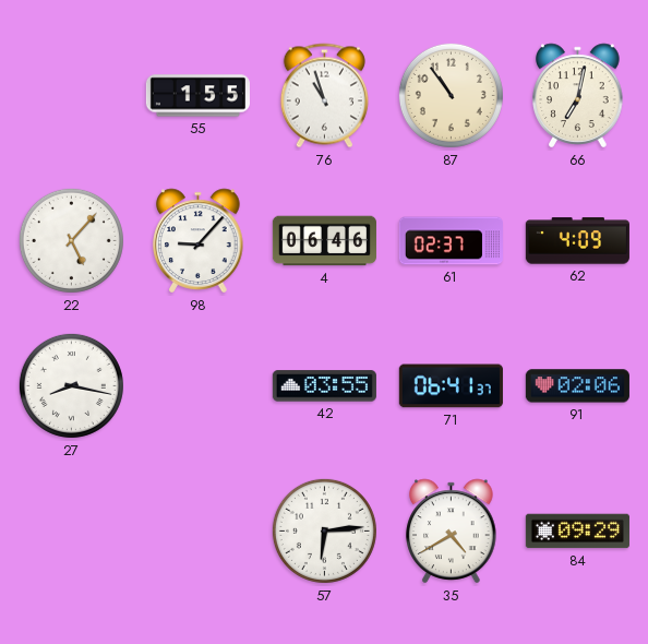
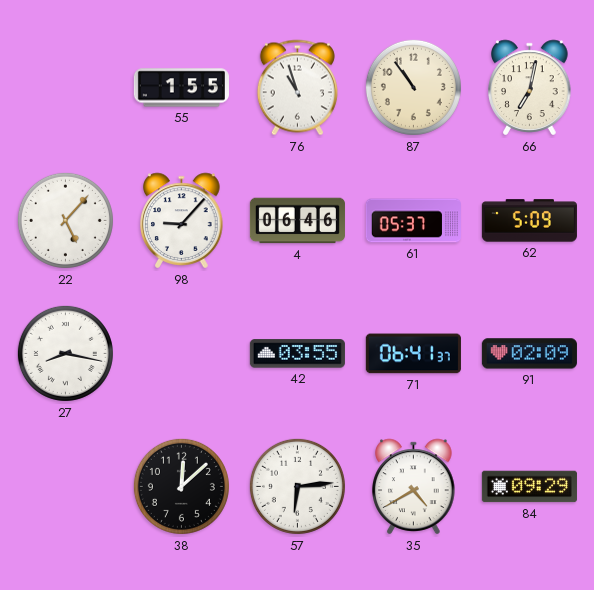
61: 02:37 -> 05:37
62: 4:09 -> 5:09
91: 02:06 -> 02:09
38: none -> 12:08
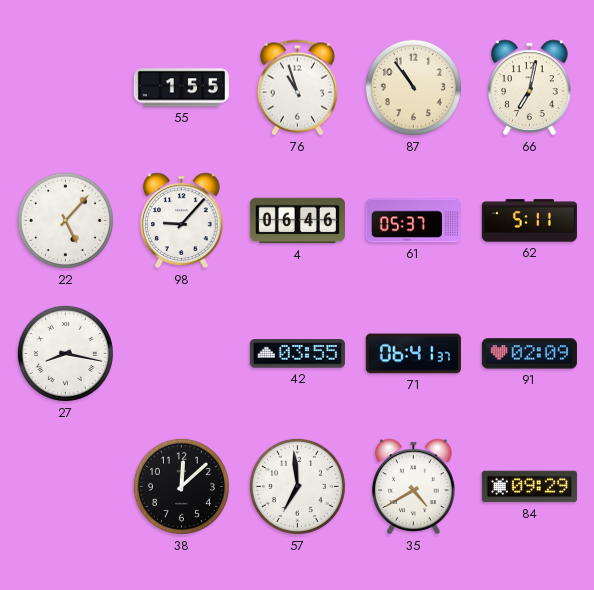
62: 5:09 -> 5:11
57: 6:14 -> 6:59
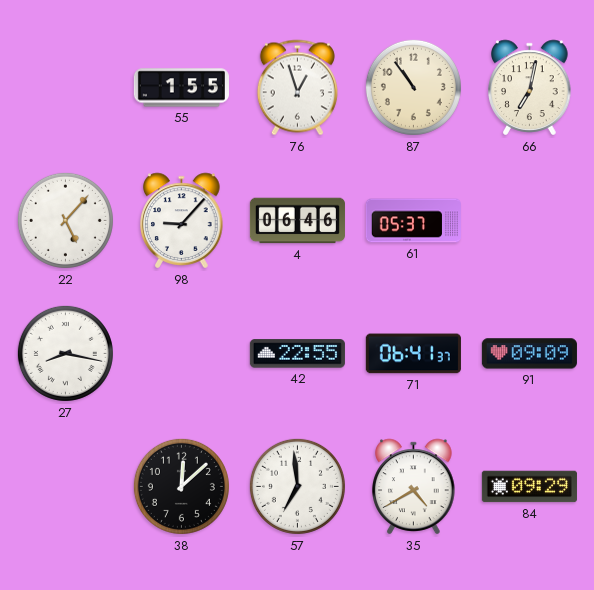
76: 10:57 -> 12:57
62: 5:11 -> none
42: 03:55 -> 22:55
91: 02:09 -> 09:09
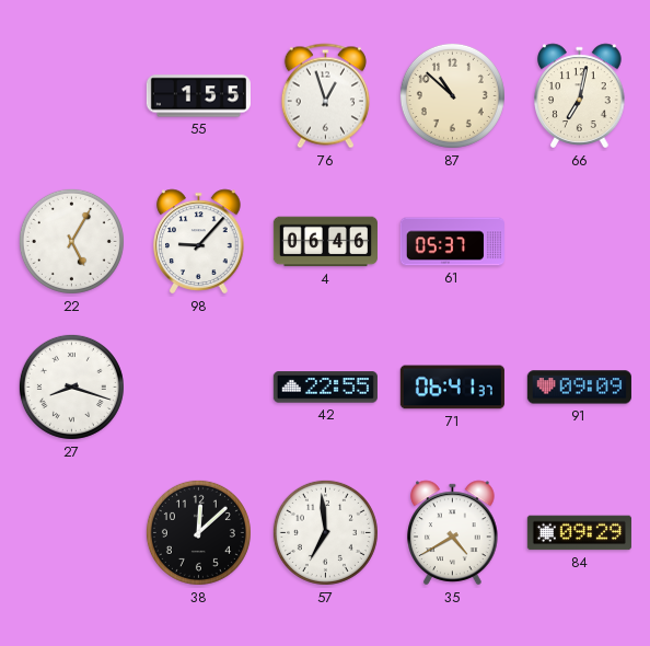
87: 10:54 -> 10:52
22: 5:07 -> 5:05
27: 8:17 -> 8:18
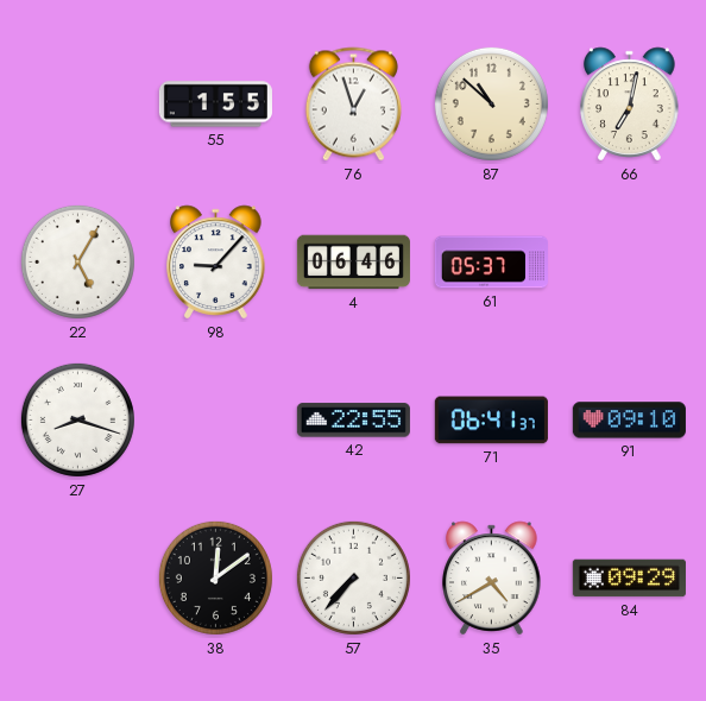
91: 09:09 -> 09:10
38: 12:08 -> 12:09
57: 6:59 -> 7:37
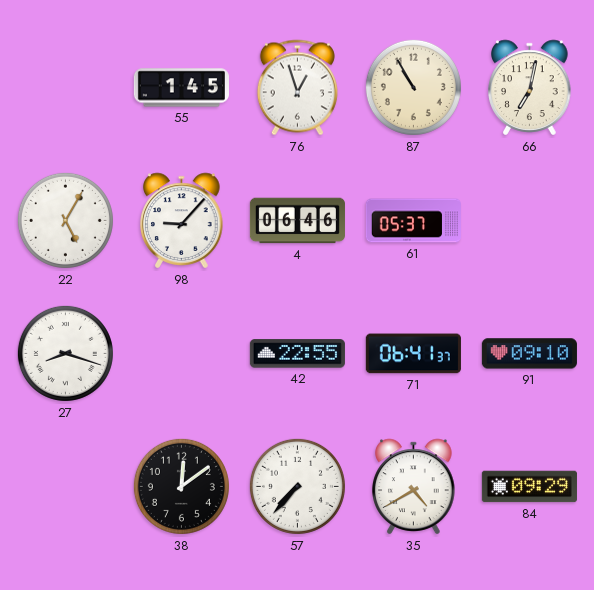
55: 1:55 -> 1:45
87: 10:52 -> 10:55
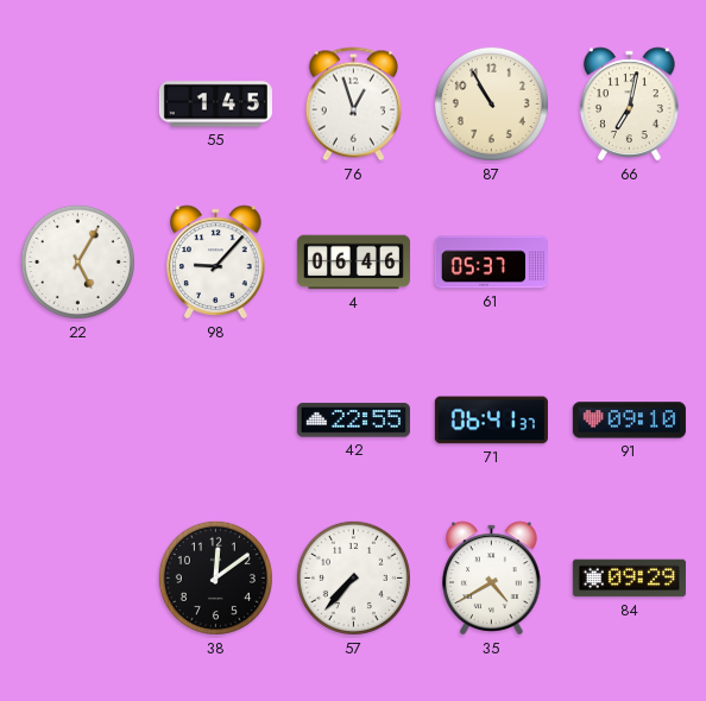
27: 8:18 -> none
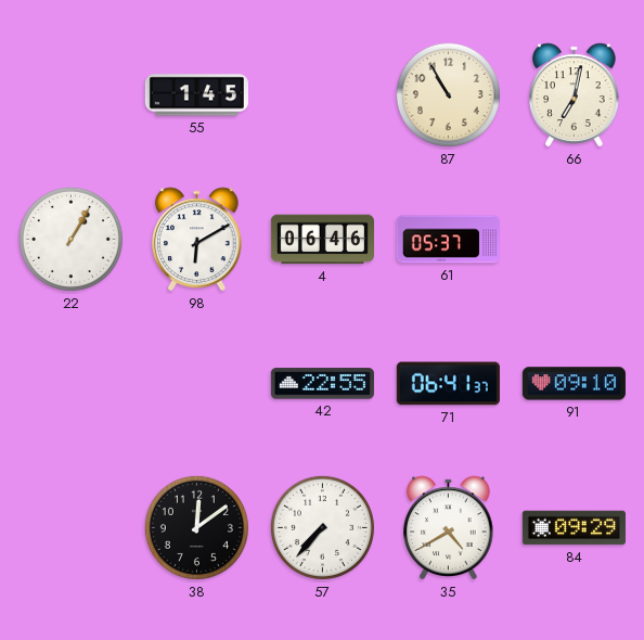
76: 12:57 -> none
22: 5:05 -> 1:05
98: 9:07 -> 6:10
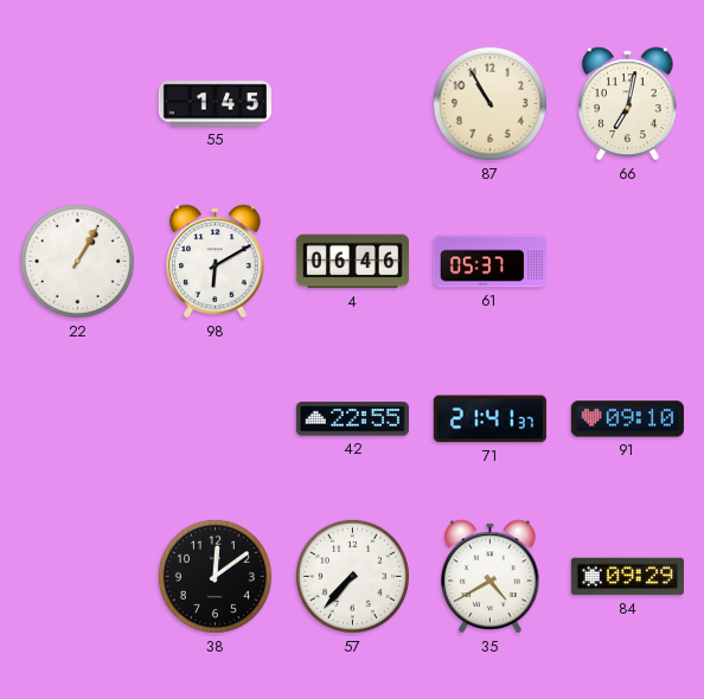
71: 06:41 -> 21:41
